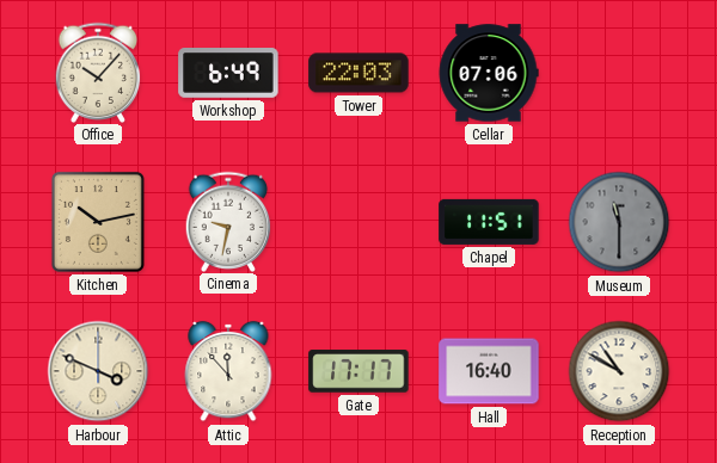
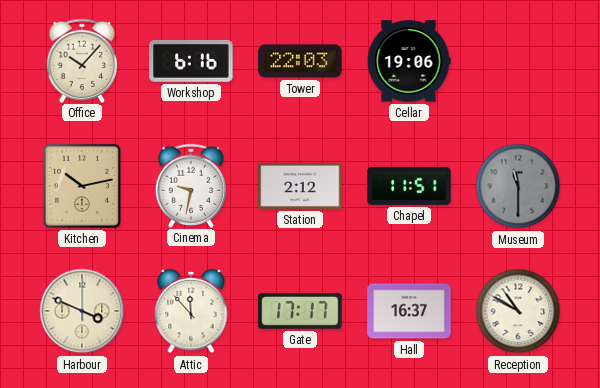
Workshop: 6:49 -> 6:16
Cellar: 07:06 -> 19:06
Station: none -> 2:12
Hall: 16:40 -> 16:37
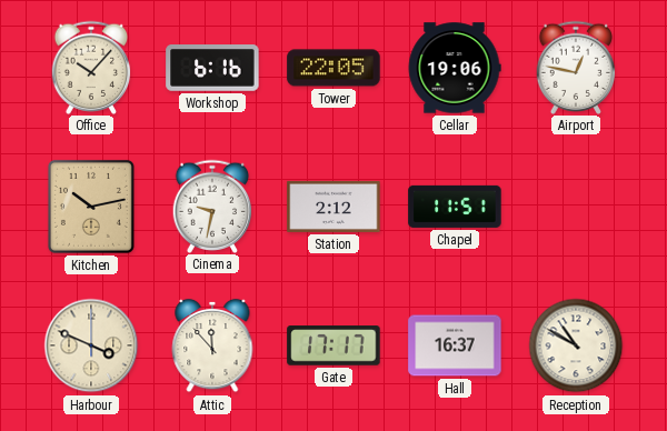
Tower: 22:03 -> 22:05
Airport: none -> 12:47
Museum: 11:30 -> none
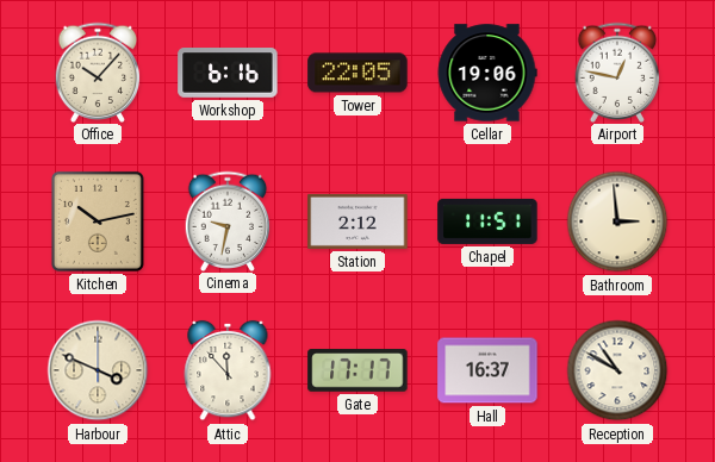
Bathroom: none -> 2:59
